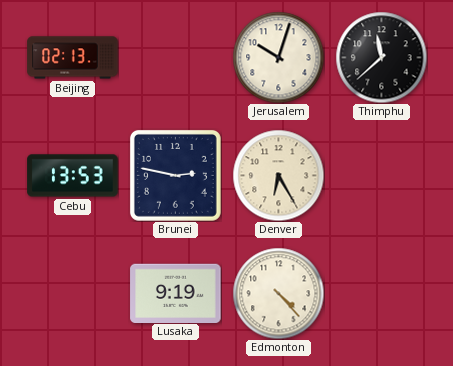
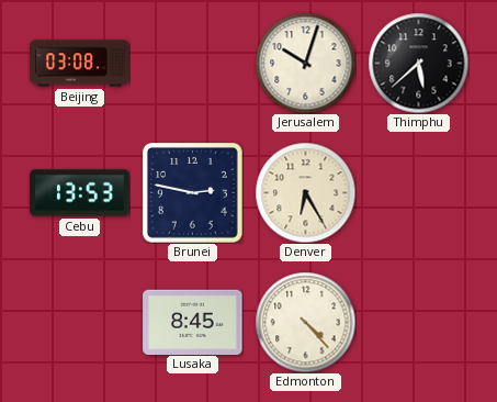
Beijing: 02:13 -> 03:08
Thimphu: 11:38 -> 5:38
Lusaka: 9:19 -> 8:45
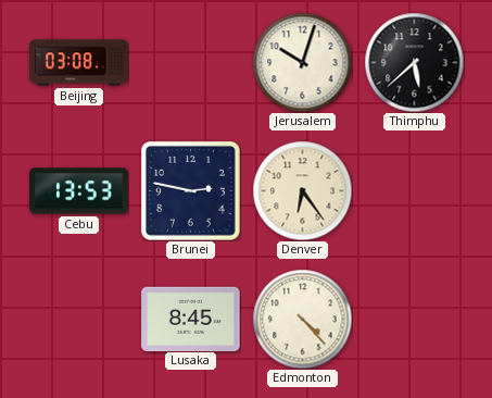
Denver: 6:25 -> 6:24
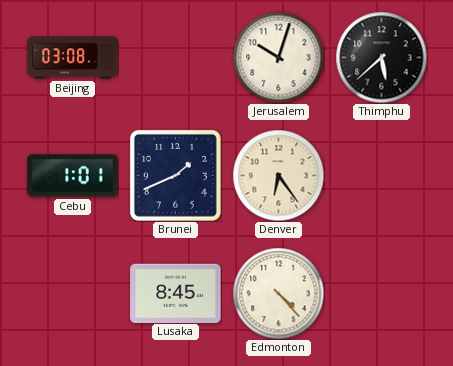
Cebu: 13:53 -> 1:01
Brunei: 2:47 -> 1:41
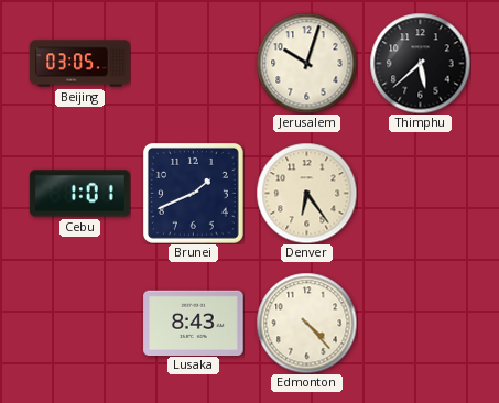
Beijing: 03:08 -> 03:05
Lusaka: 8:45 -> 8:43
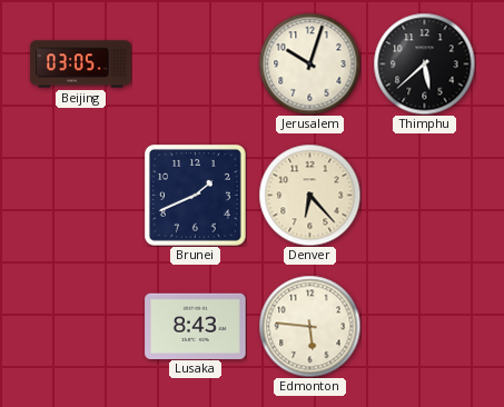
Cebu: 1:01 -> none
Denver: 6:24 -> 6:23
Edmonton: 4:23 -> 5:46
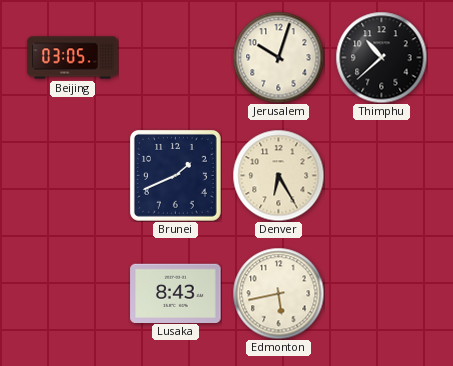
Thimphu: 5:38 -> 10:38
Denver: 6:23 -> 6:25
Edmonton: 5:46 -> 5:43
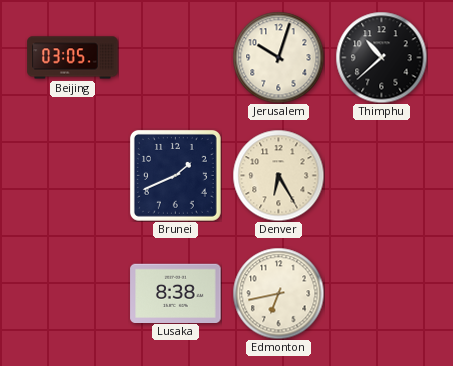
Lusaka: 8:43 -> 8:38
Edmonton: 5:43 -> 6:43
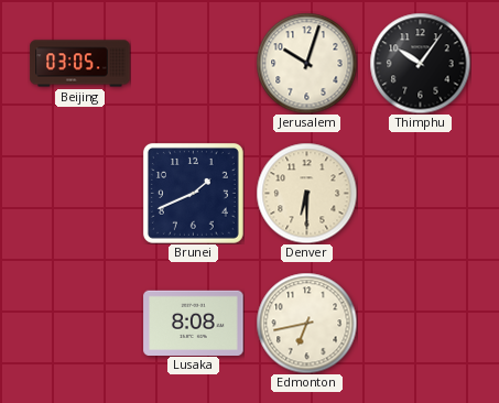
Thimphu: 10:38 -> 10:06
Denver: 6:25 -> 6:30
Lusaka: 8:38 -> 8:08
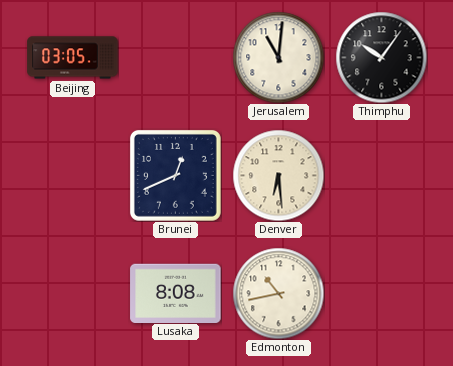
Jerusalem: 10:03 -> 11:01
Brunei: 1:41 -> 12:41
Denver: 6:30 -> 6:29
Edmonton: 6:43 -> 10:43
